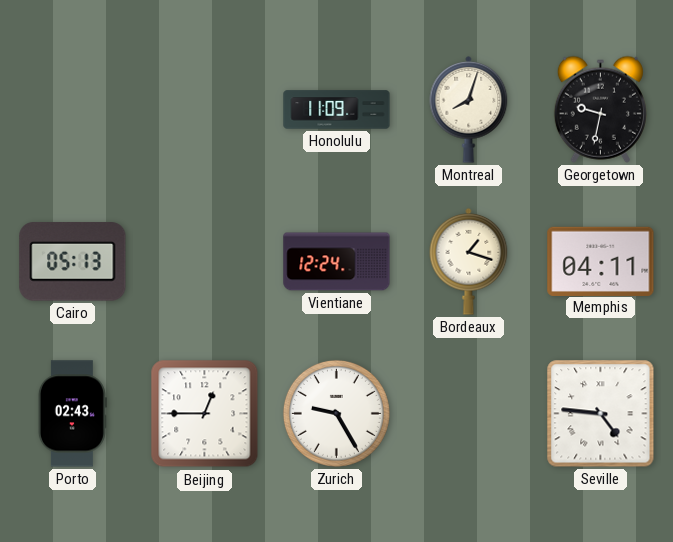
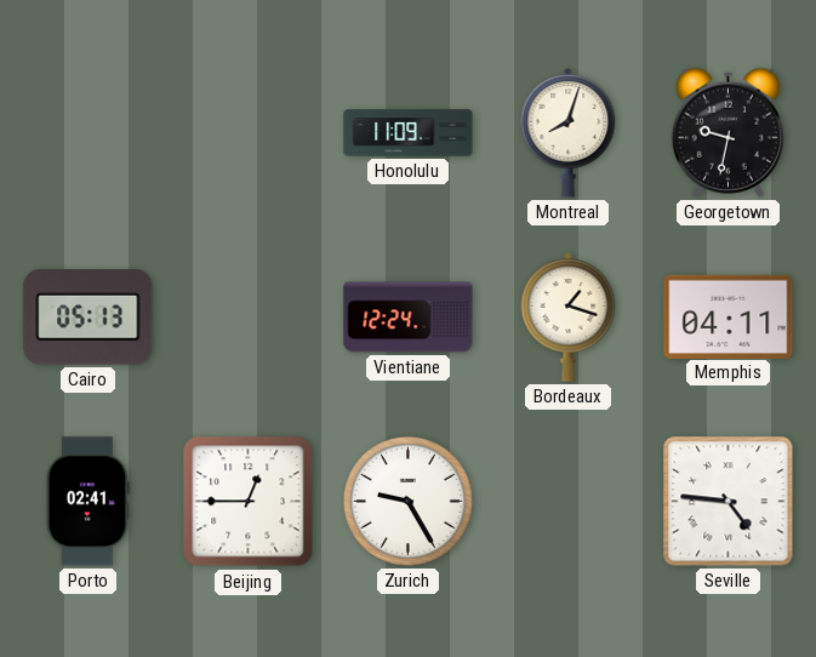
Porto: 02:43 -> 02:41
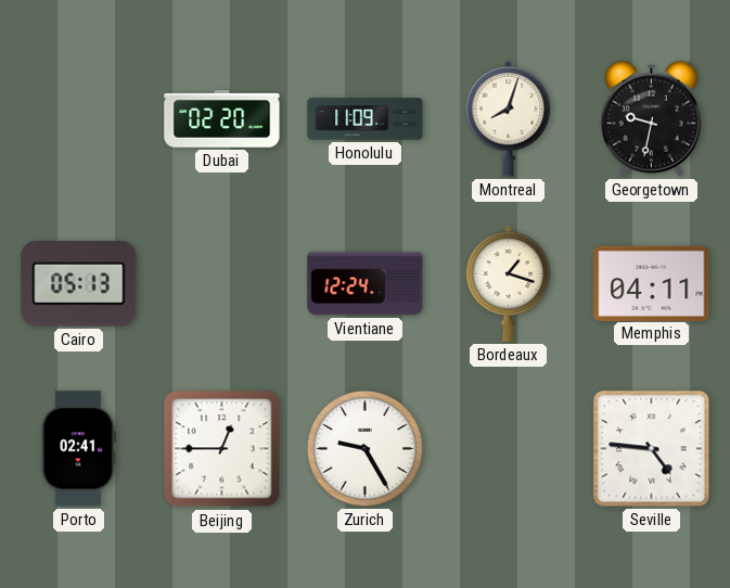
Dubai: none -> 02:20
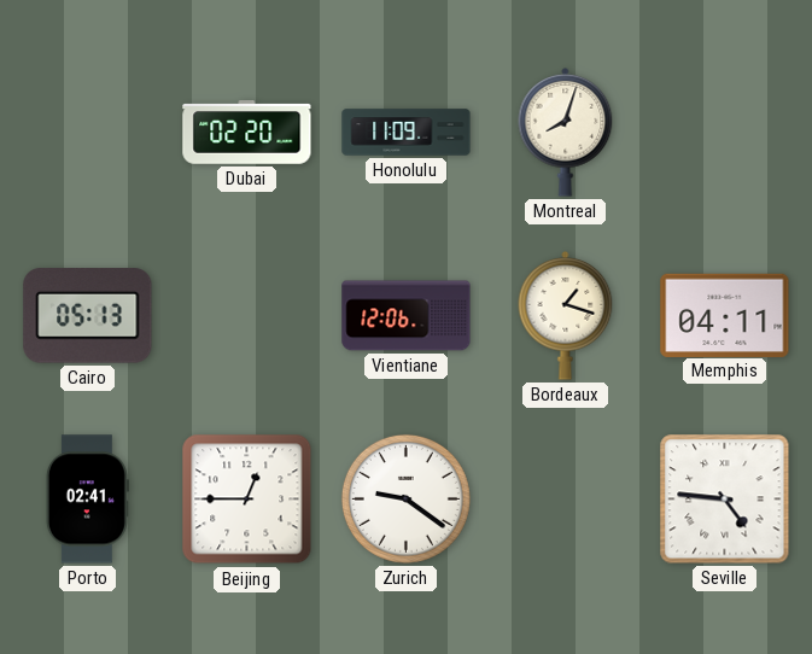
Georgetown: 9:32 -> none
Vientiane: 12:24 -> 12:06
Zurich: 9:25 -> 9:21
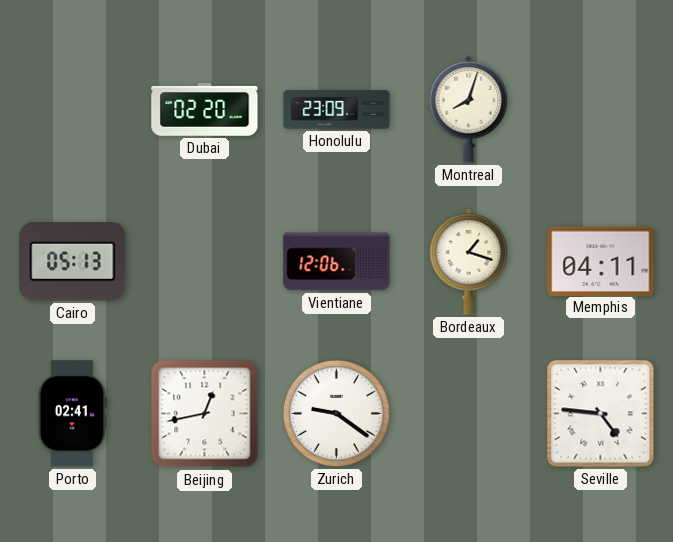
Honolulu: 11:09 -> 23:09
Beijing: 12:45 -> 12:43
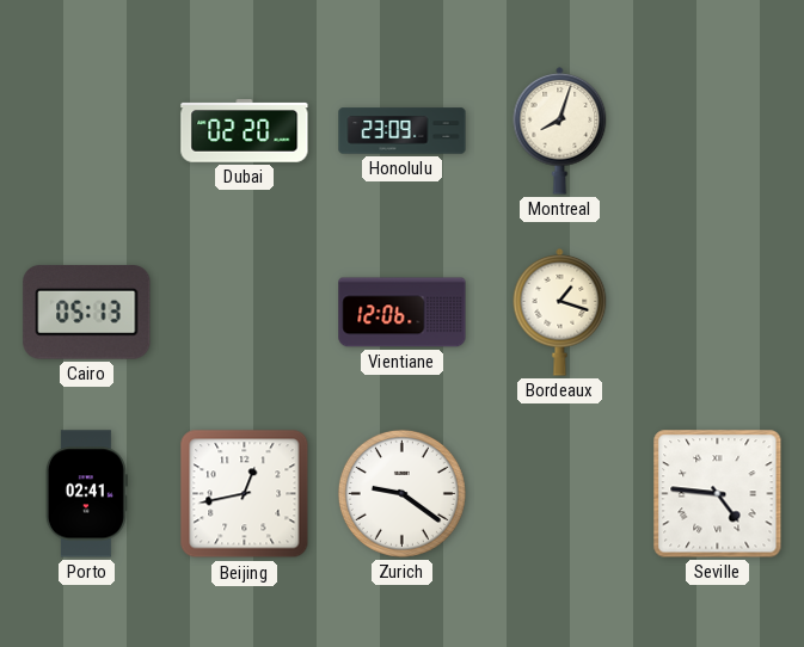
Memphis: 04:11 -> none
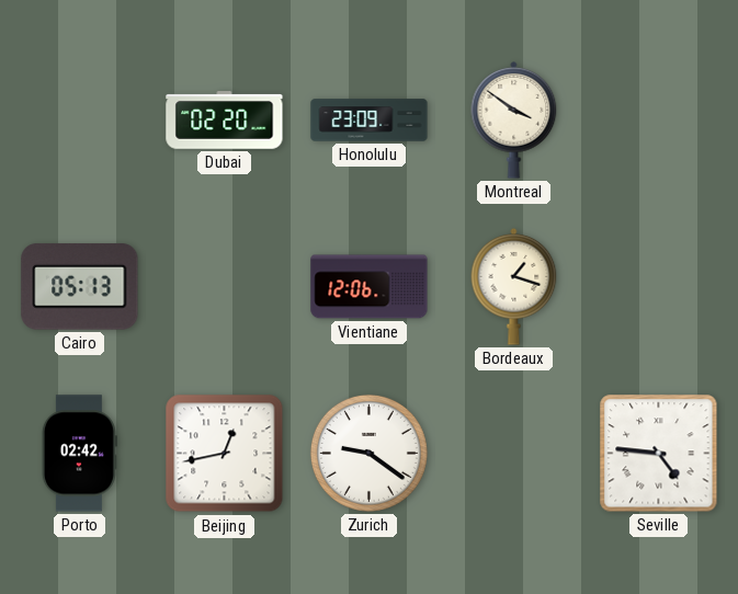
Montreal: 8:03 -> 3:51
Porto: 02:41 -> 02:42
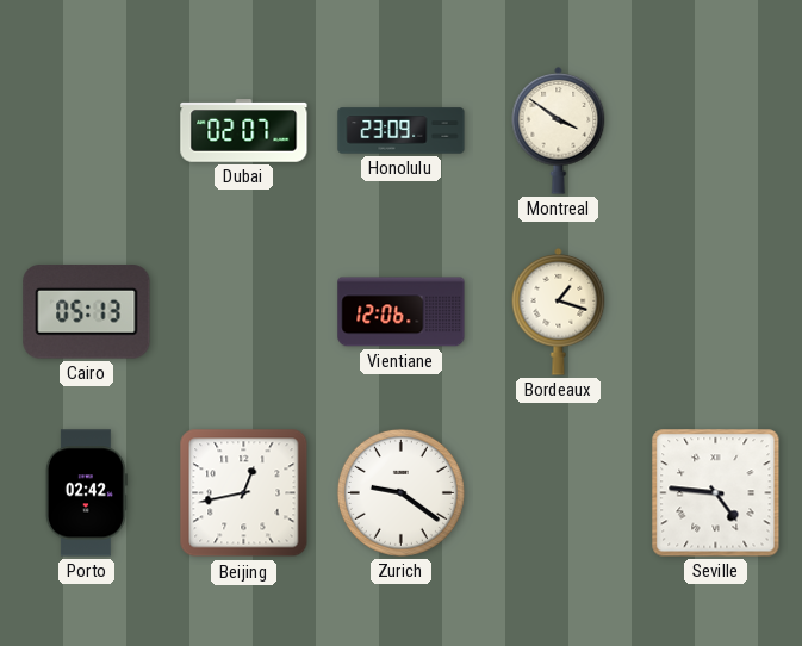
Dubai: 02:20 -> 02:07
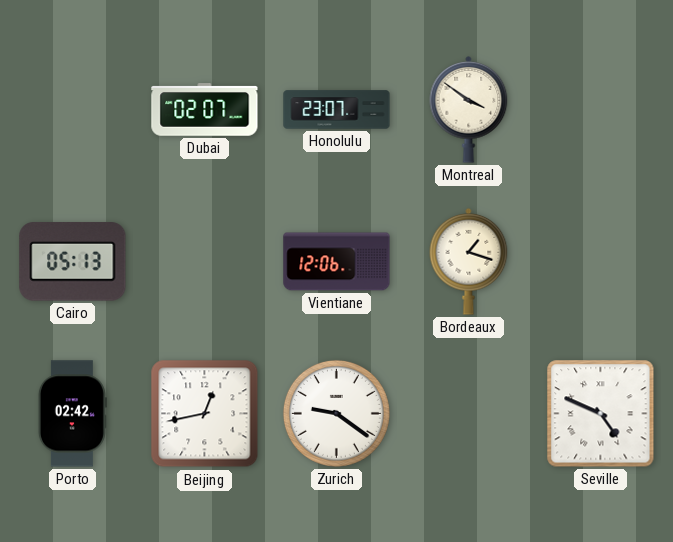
Honolulu: 23:09 -> 23:07
Seville: 4:46 -> 4:49
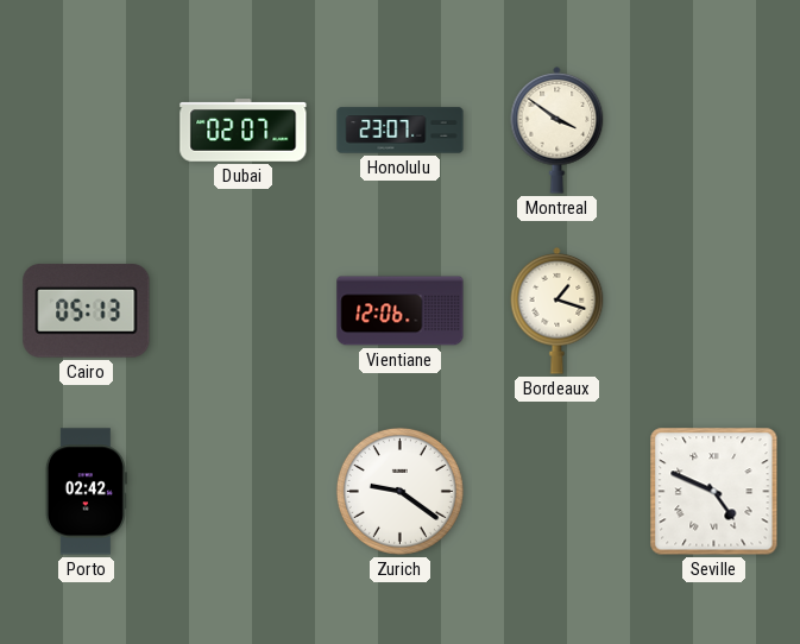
Beijing: 12:43 -> none
